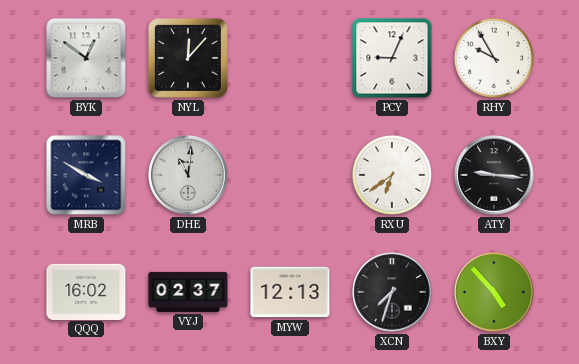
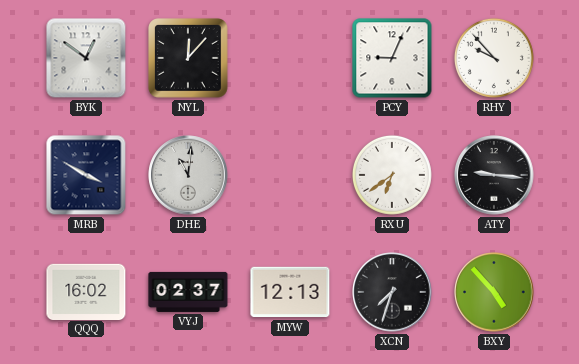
RHY: 9:55 -> 9:53
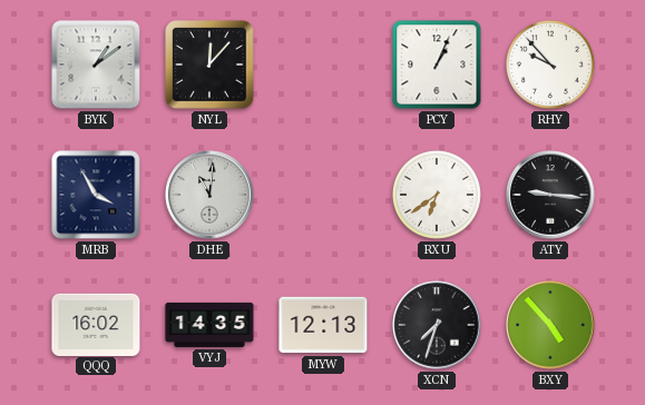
BYK: 12:51 -> 1:09
PCY: 9:04 -> 1:04
MRB: 3:50 -> 3:55
VYJ: 02:37 -> 14:35
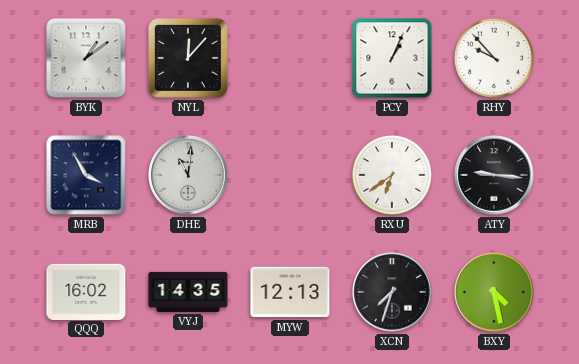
BXY: 4:53 -> 4:28
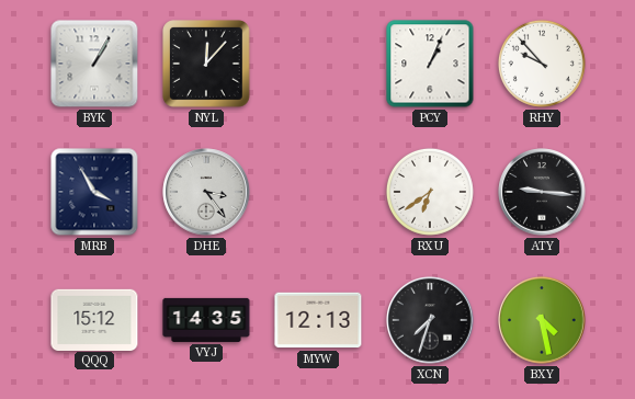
BYK: 1:09 -> 1:05
DHE: 11:01 -> 3:24
QQQ: 16:02 -> 15:12
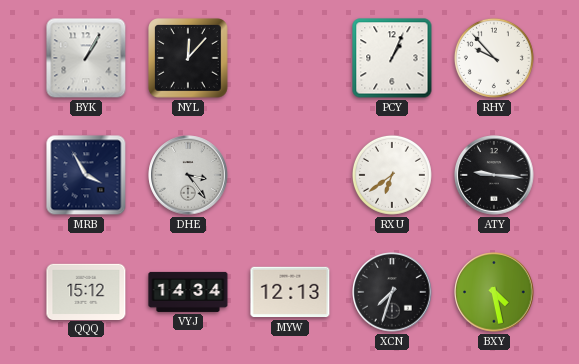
VYJ: 14:35 -> 14:34
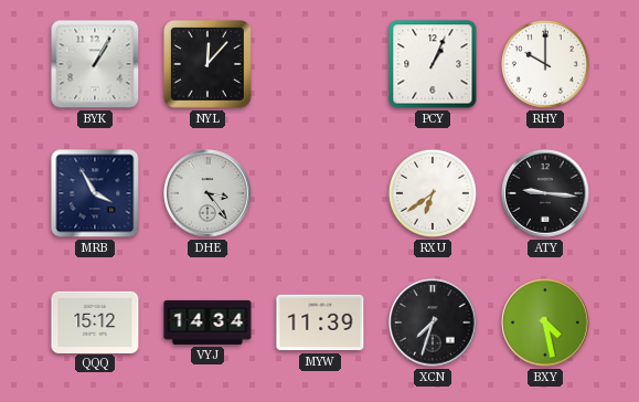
RHY: 9:53 -> 10:00
MYW: 12:13 -> 11:39
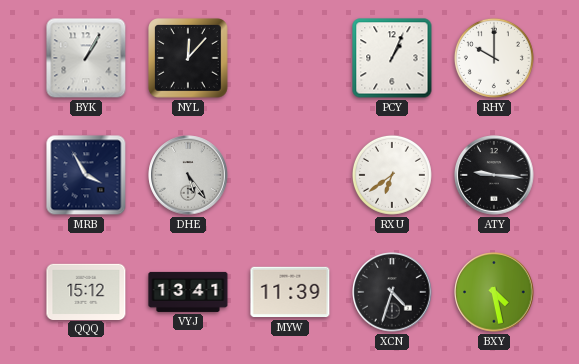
DHE: 3:24 -> 5:24
VYJ: 14:34 -> 13:41
XCN: 7:33 -> 4:33
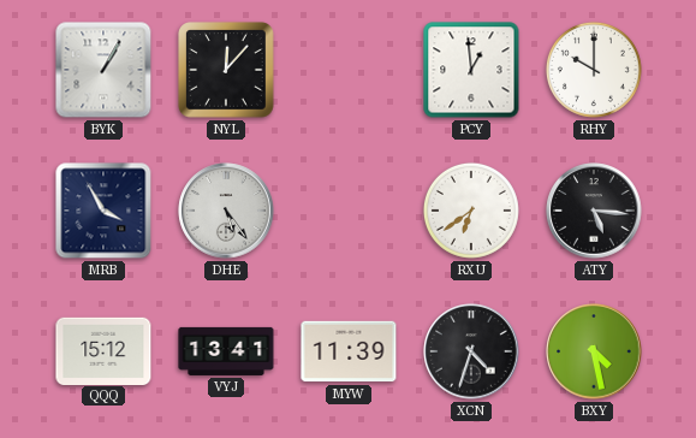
PCY: 1:04 -> 12:59
ATY: 9:16 -> 5:16
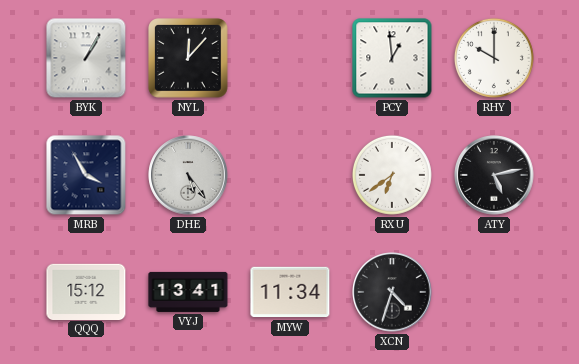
ATY: 5:16 -> 5:13
MYW: 11:39 -> 11:34
BXY: 4:28 -> none
